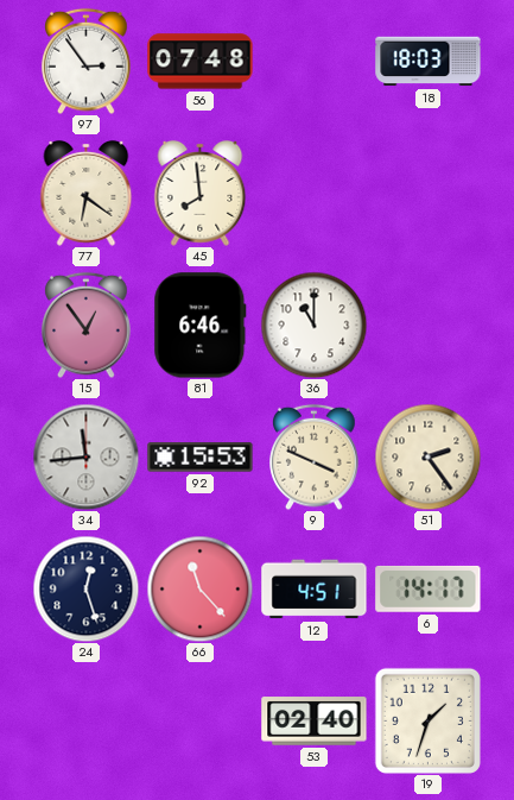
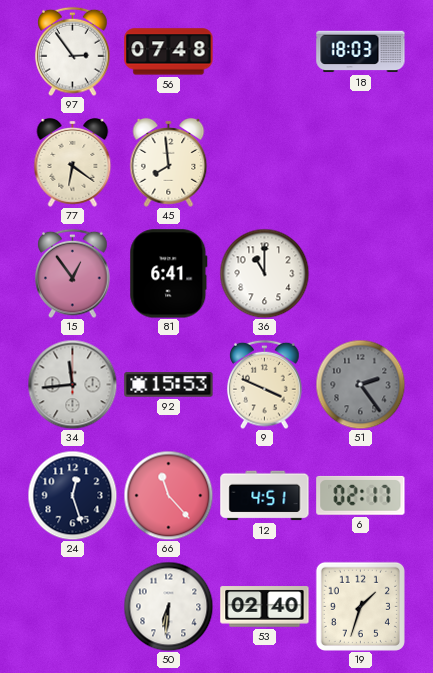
81: 6:46 -> 6:41
51 dial: cream -> grey
6: 14:17 -> 02:17
50: none -> 6:31
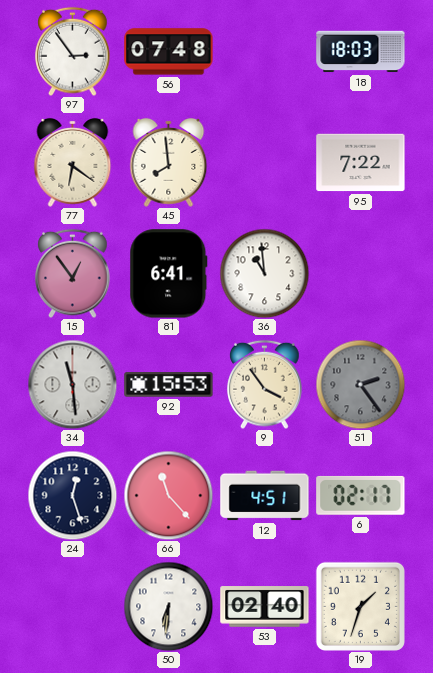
95: none -> 7:22
36: 11:00 -> 10:59
34: 11:44 -> 11:29
9: 3:49 -> 3:54
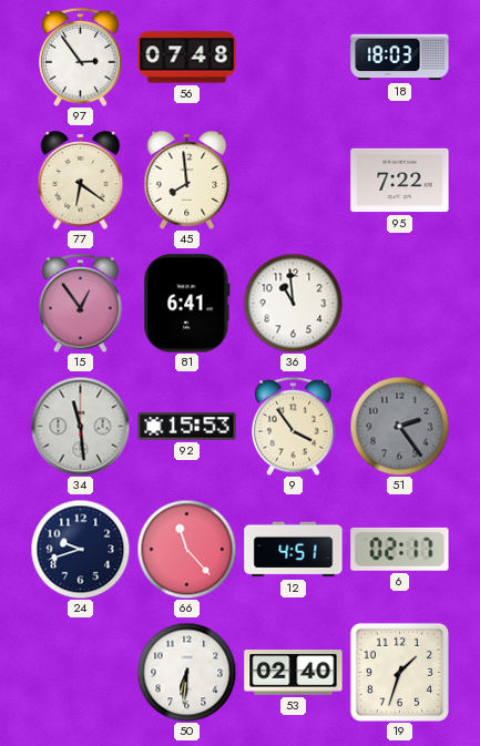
24: 12:27 -> 9:42
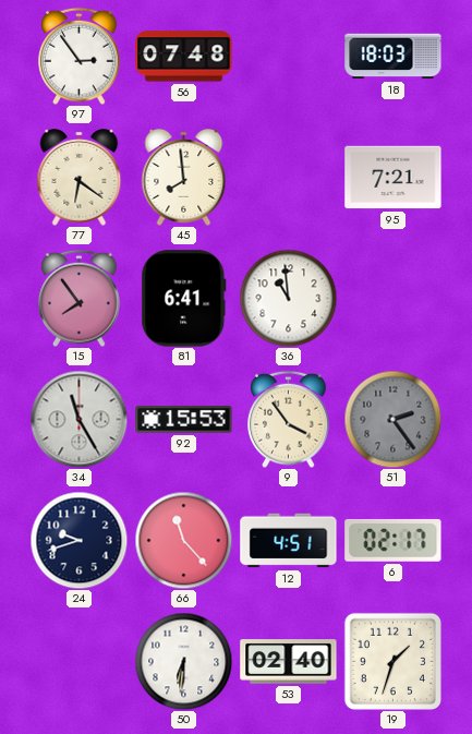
95: 7:22 -> 7:21
15: 12:54 -> 7:54
34: 11:29 -> 11:25
